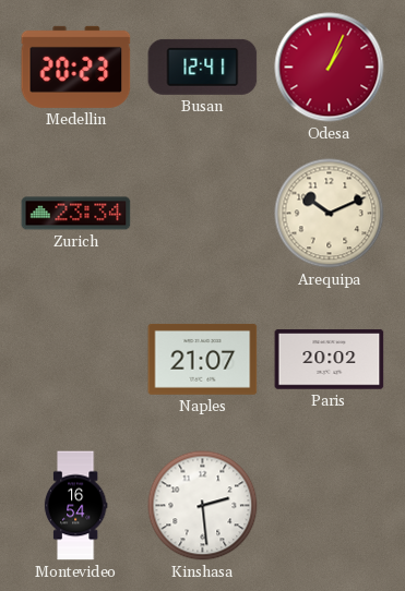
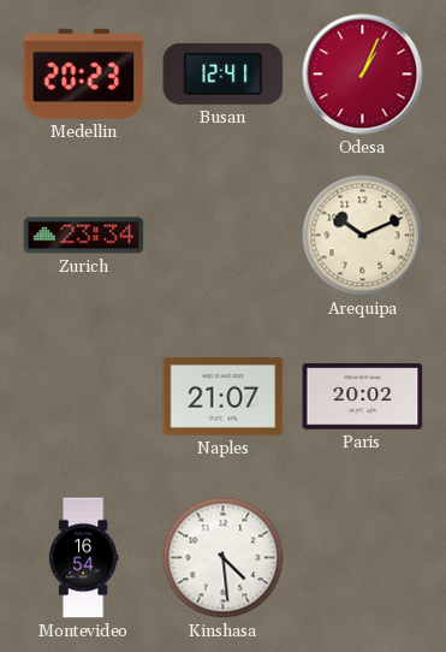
Kinshasa: 2:29 -> 4:29
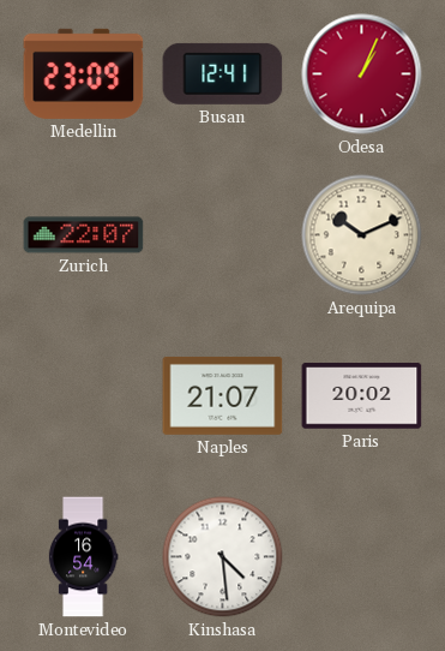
Medellin: 20:23 -> 23:09
Zurich: 23:34 -> 22:07
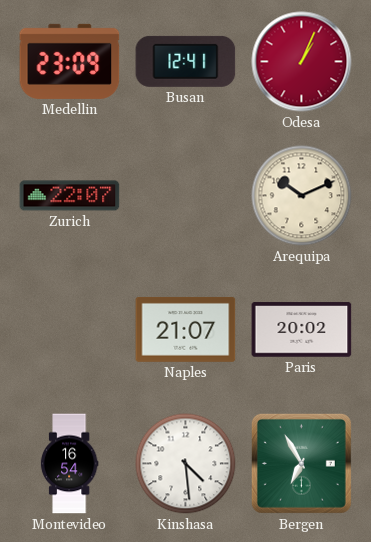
Bergen: none -> 6:55
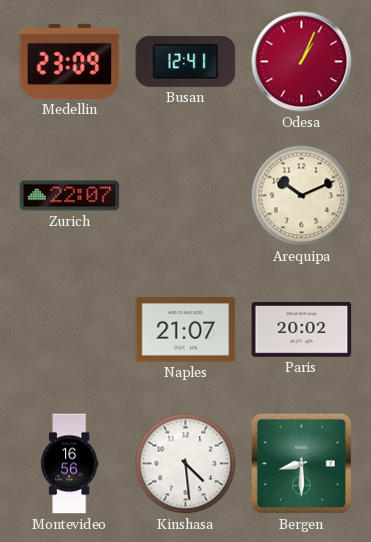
Montevideo: 16:54 -> 16:56
Bergen: 6:55 -> 8:30
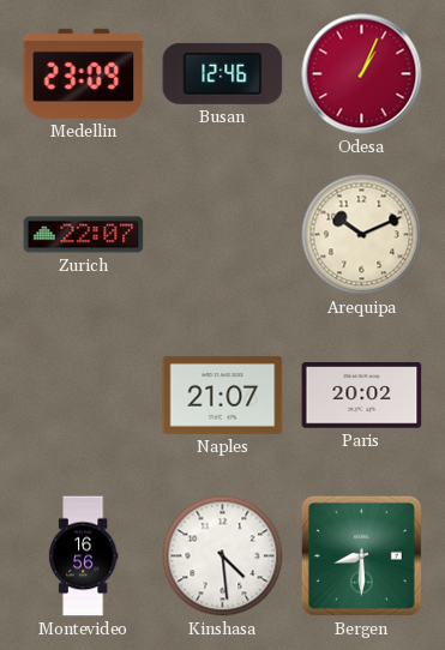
Busan: 12:41 -> 12:46
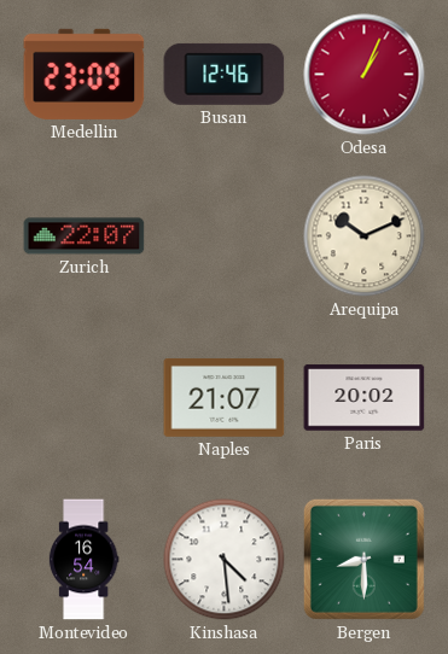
Montevideo: 16:56 -> 16:54
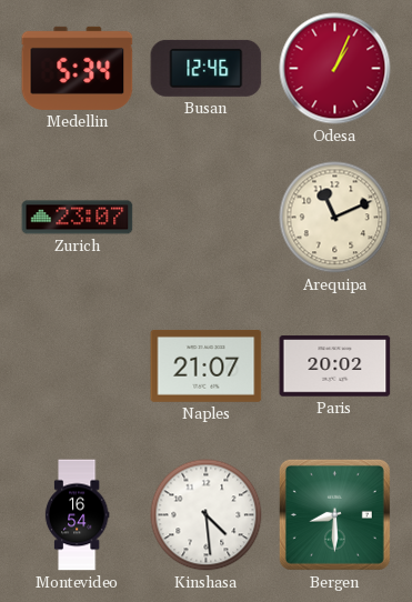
Medellin: 23:09 -> 5:34
Zurich: 22:07 -> 23:07
Arequipa: 10:11 -> 11:11
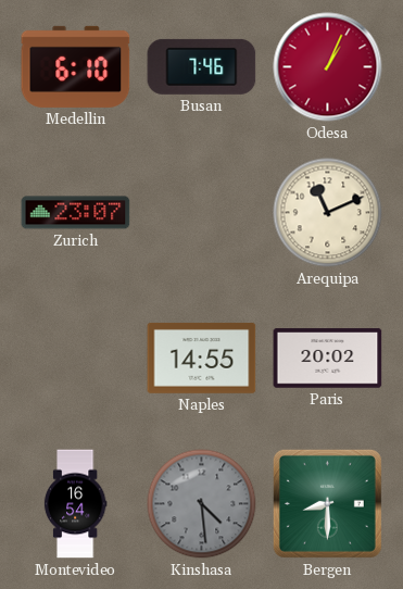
Medellin: 5:34 -> 6:10
Busan: 12:46 -> 7:46
Naples: 21:07 -> 14:55
Kinshasa dial: white -> grey
